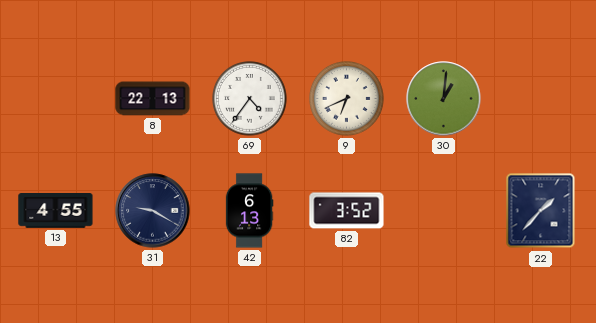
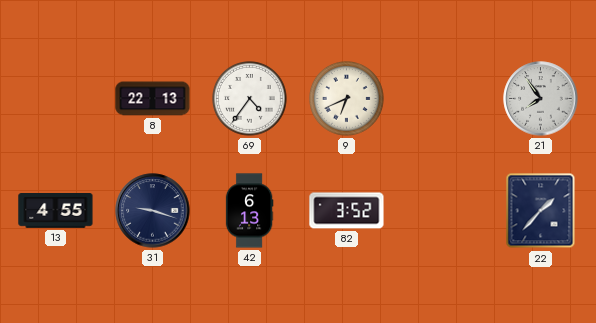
30: 1:01 -> none
21: none -> 7:54
31: 9:20 -> 9:18
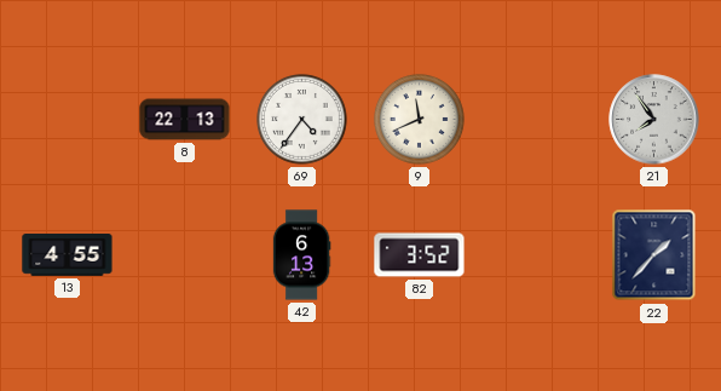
9: 6:41 -> 11:41
31: 9:18 -> none
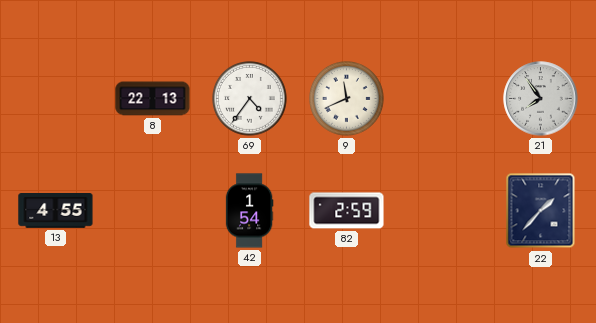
42: 6:13 -> 1:54
82: 3:52 -> 2:59
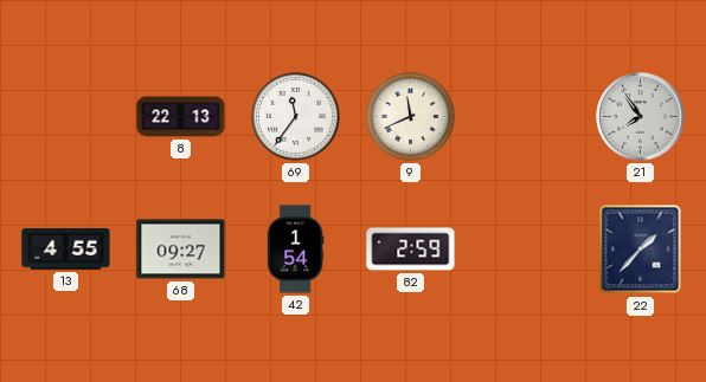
69: 4:36 -> 11:36
68: none -> 09:27
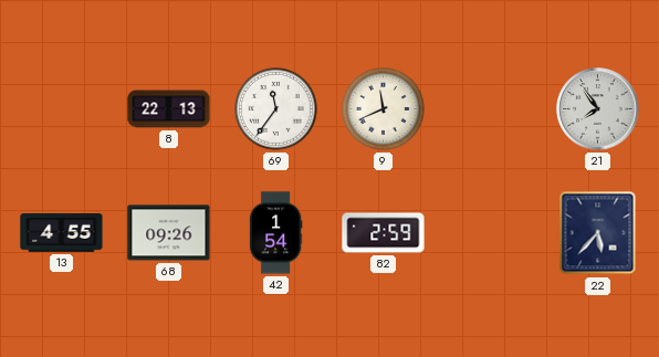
68: 09:27 -> 09:26
22: 1:37 -> 5:37
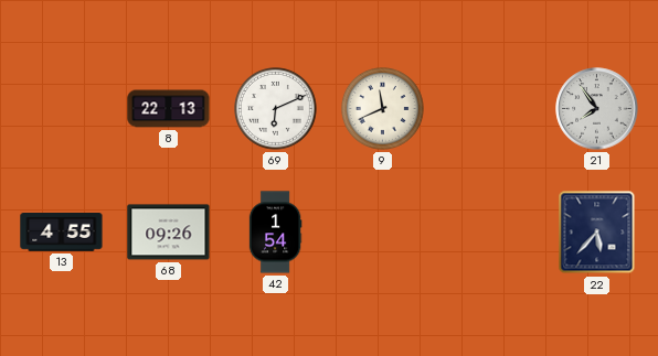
69: 11:36 -> 6:11
82: 2:59 -> none
